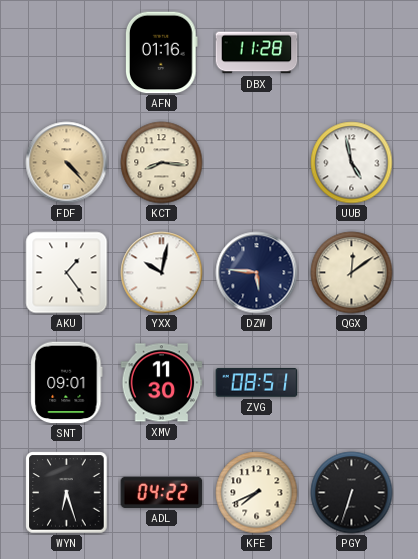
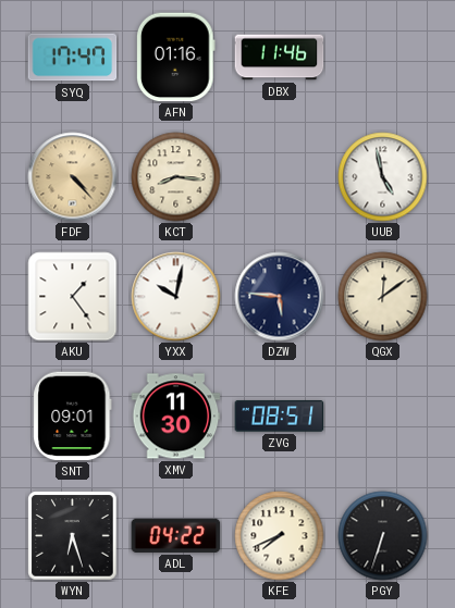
SYQ: none -> 17:47
DBX: 11:28 -> 11:46
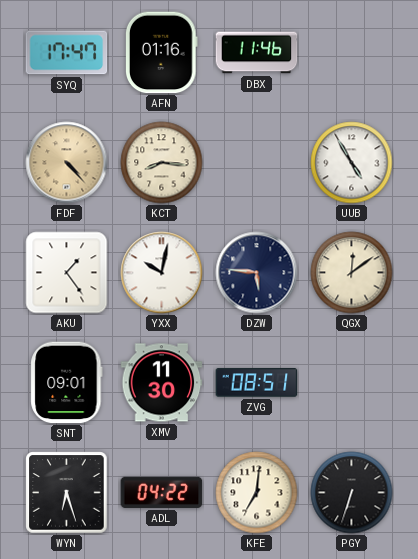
UUB: 4:58 -> 4:55
KFE: 7:41 -> 7:01
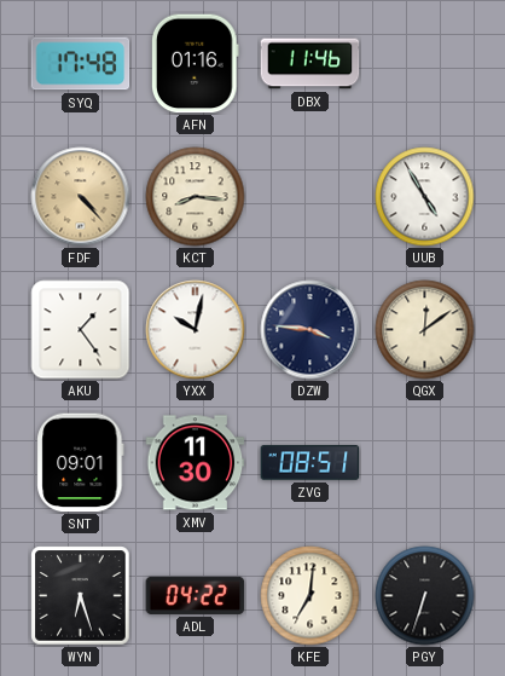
SYQ: 17:47 -> 17:48
DZW: 5:46 -> 3:46
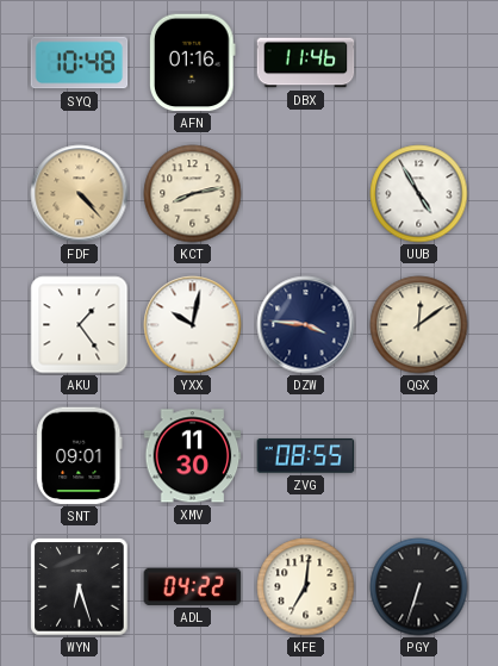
SYQ: 17:48 -> 10:48
KCT: 8:16 -> 8:13
ZVG: 08:51 -> 08:55
